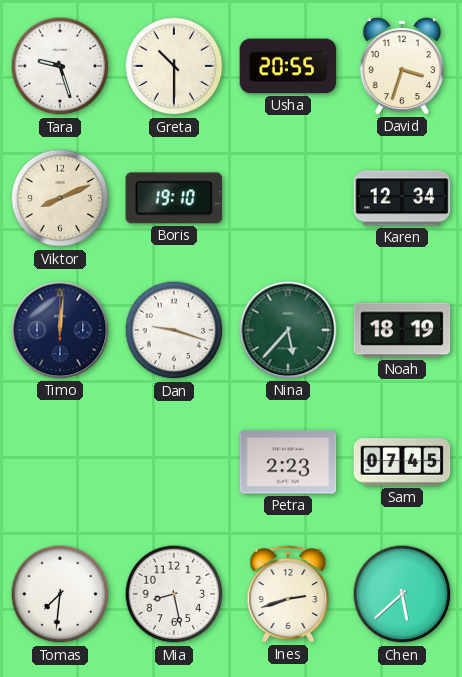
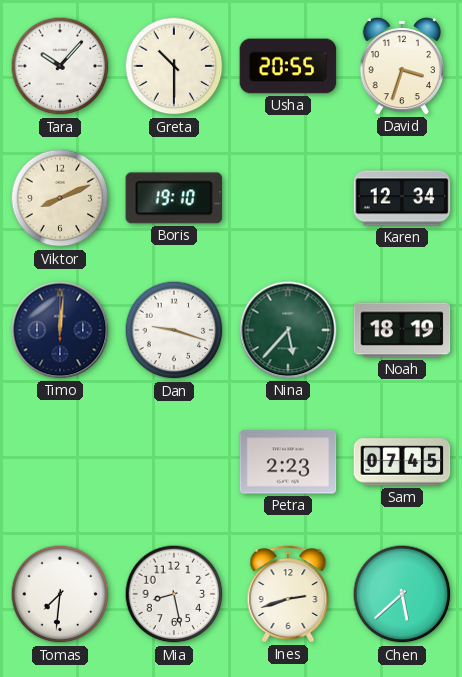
Tara: 9:27 -> 10:07
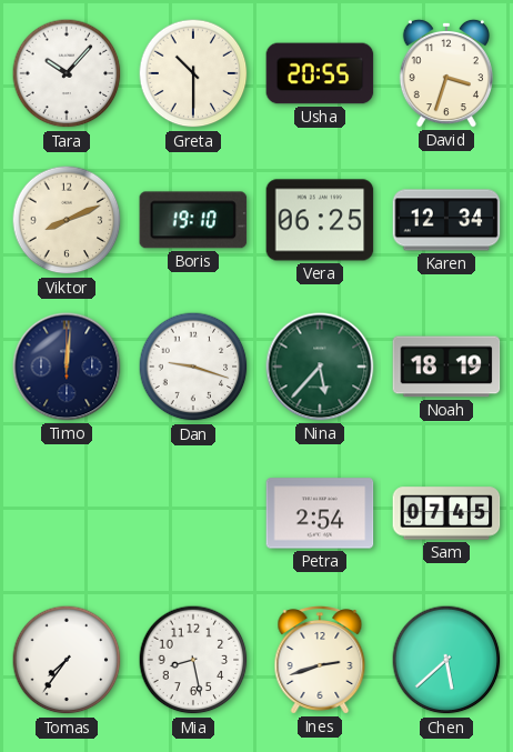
Vera: none -> 06:25
Petra: 2:23 -> 2:54
Tomas: 7:31 -> 7:36
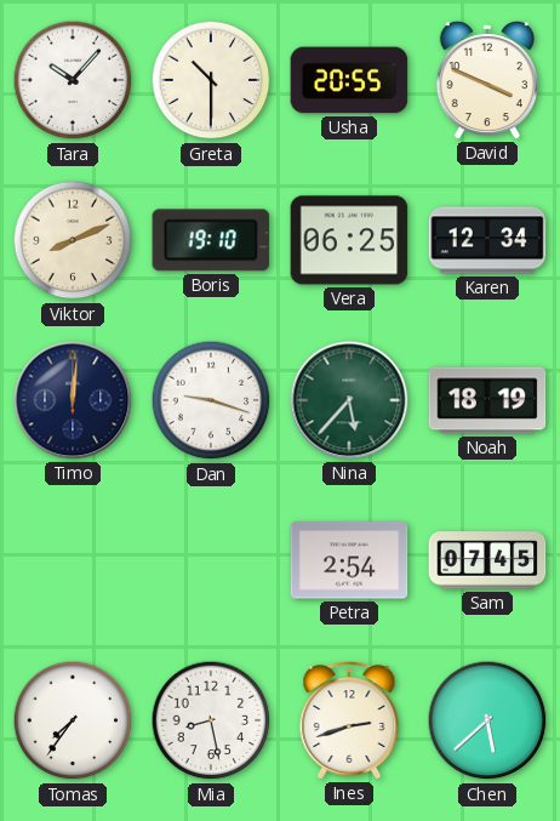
David: 3:33 -> 3:49
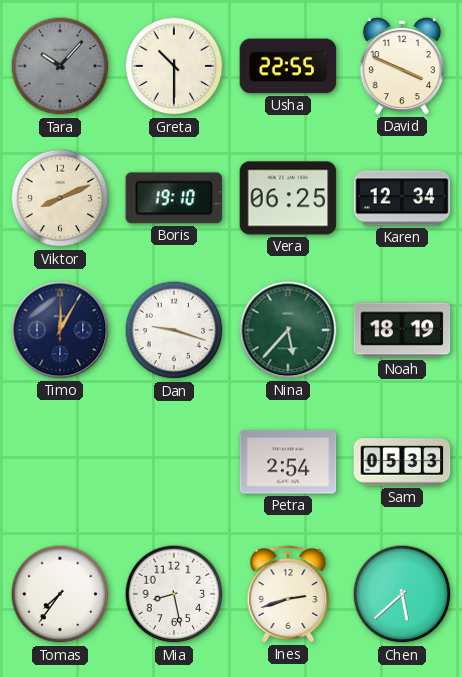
Tara dial: white -> grey
Usha: 20:55 -> 22:55
Timo: 12:01 -> 12:05
Sam: 07:45 -> 05:33
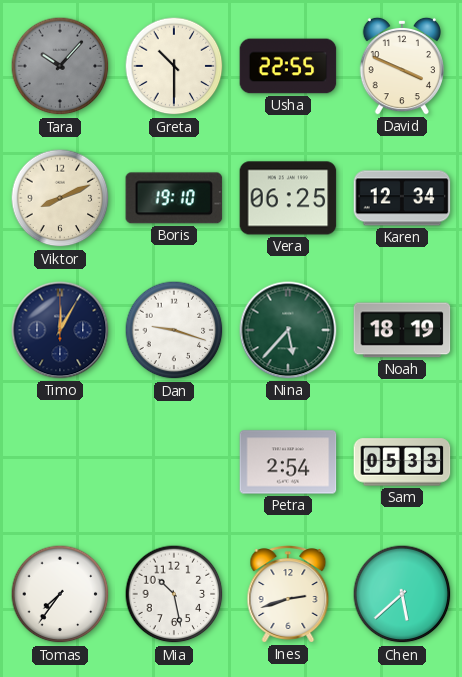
Mia: 8:28 -> 10:28
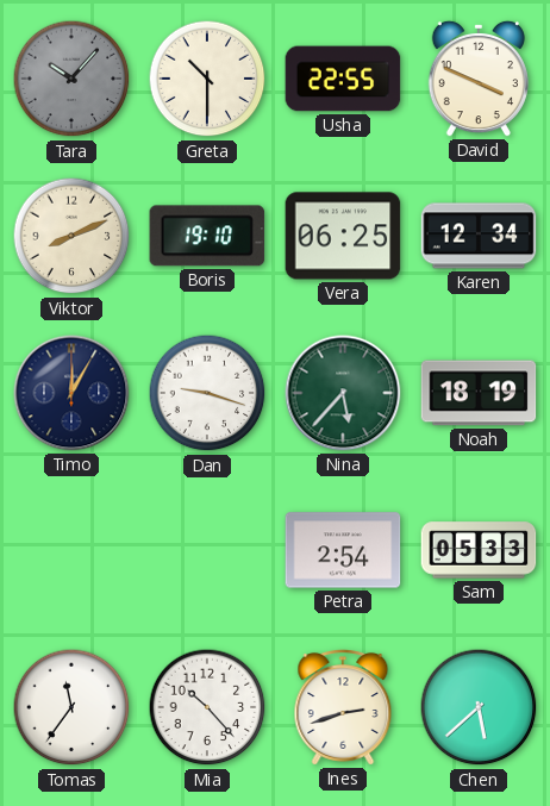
Tomas: 7:36 -> 11:36
Mia: 10:28 -> 10:23
